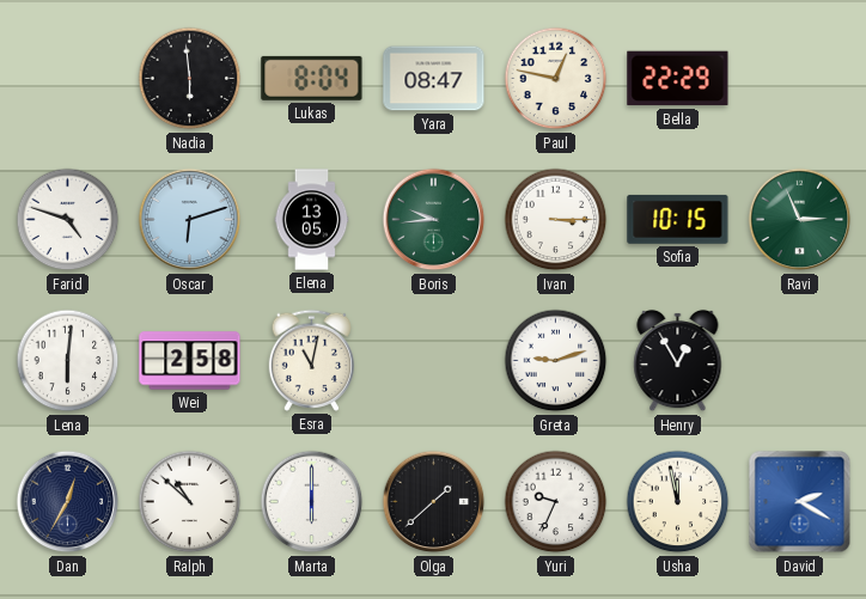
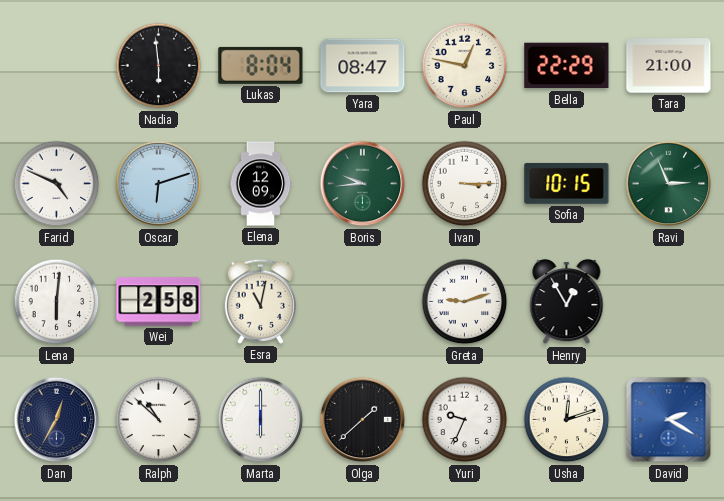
Tara: none -> 21:00
Farid: 4:48 -> 4:49
Elena: 13:05 -> 12:09
Usha: 11:58 -> 12:12
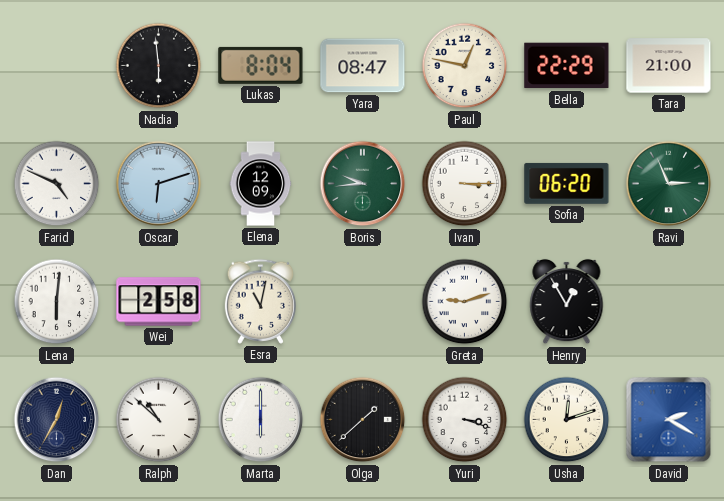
Sofia: 10:15 -> 06:20
Yuri: 9:34 -> 3:18
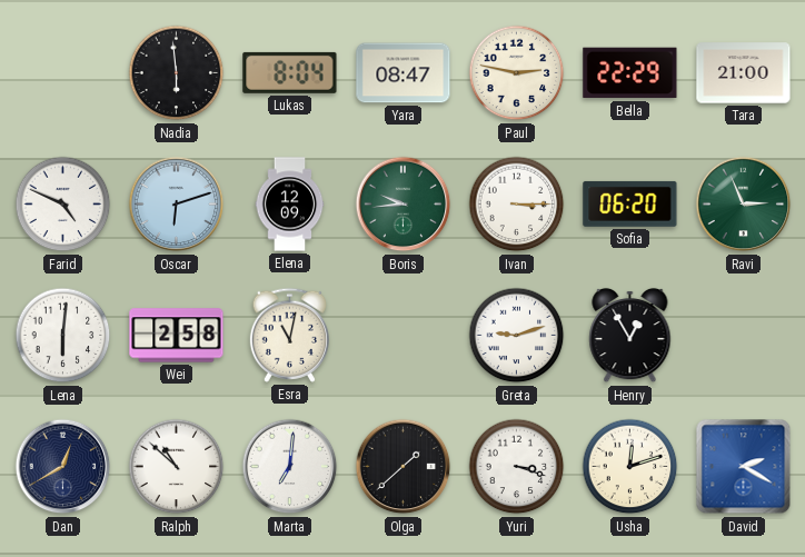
Paul: 12:47 -> 2:47
Dan: 12:35 -> 12:40
Marta: 6:00 -> 7:01
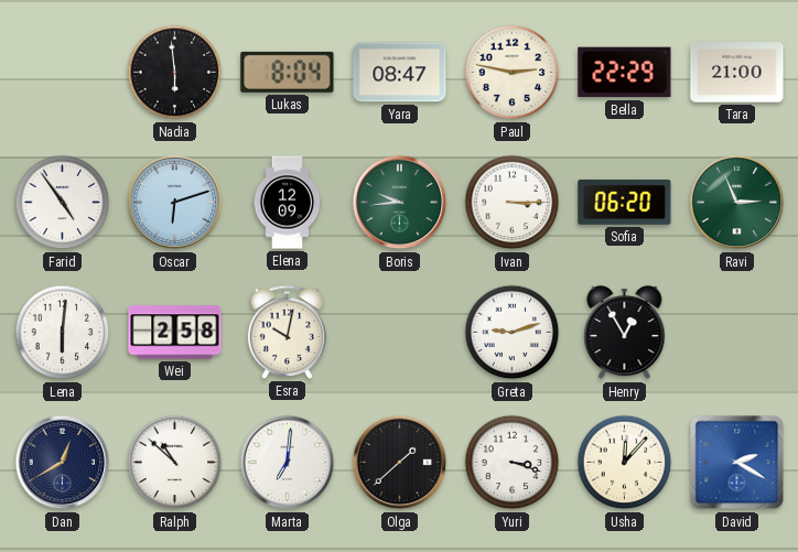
Farid: 4:49 -> 4:54
Esra: 11:02 -> 10:02
Usha: 12:12 -> 12:07
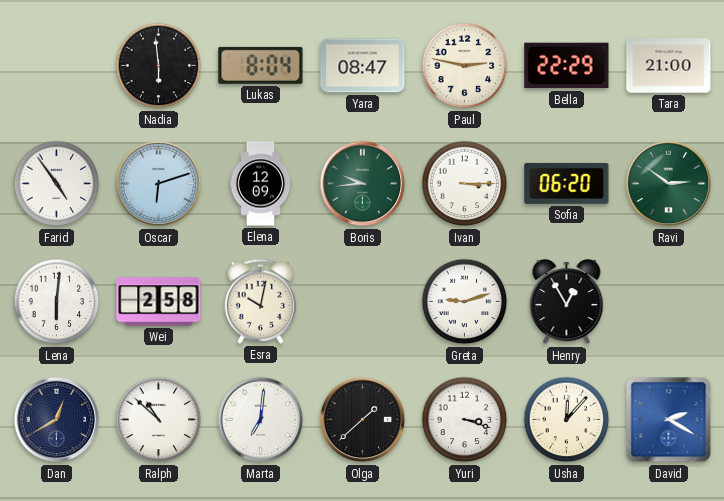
Ravi: 2:56 -> 2:51
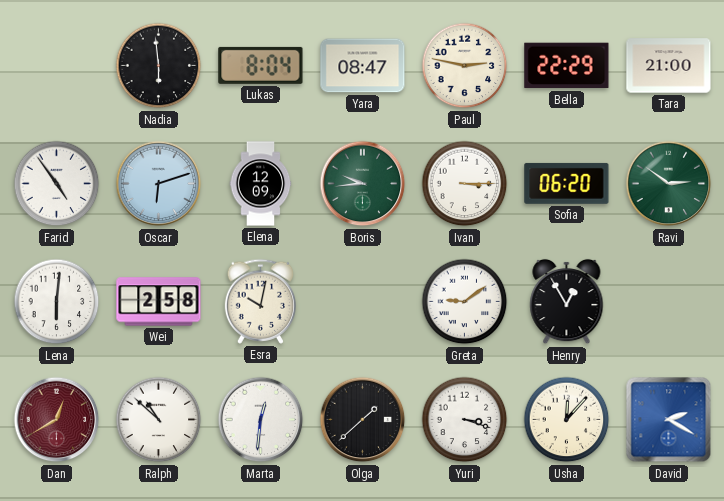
Greta: 9:12 -> 9:09
Dan dial: navy -> burgundy
Marta: 7:01 -> 12:31
